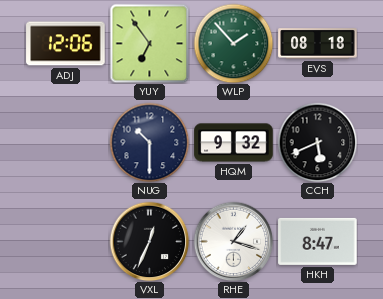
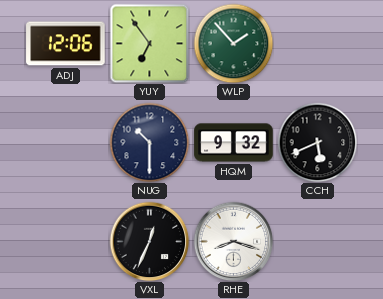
EVS: 08:18 -> none
RHE: 1:18 -> 8:18
HKH: 8:47 -> none
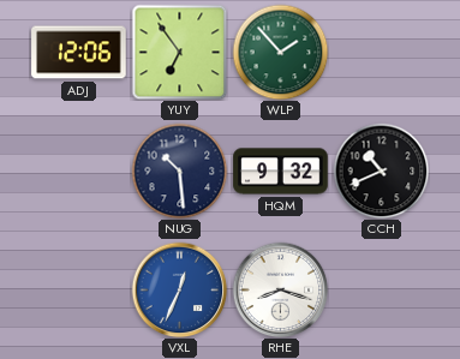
NUG: 10:30 -> 10:29
CCH: 5:41 -> 10:41
VXL dial: black -> blue
